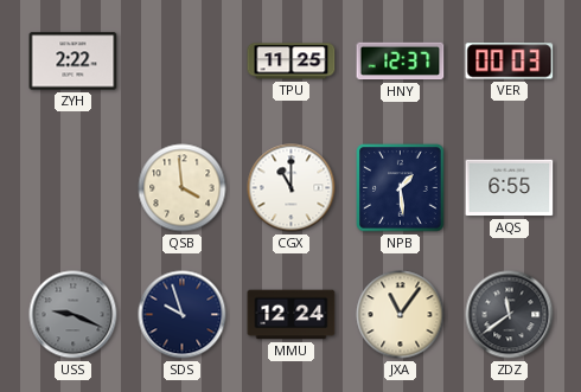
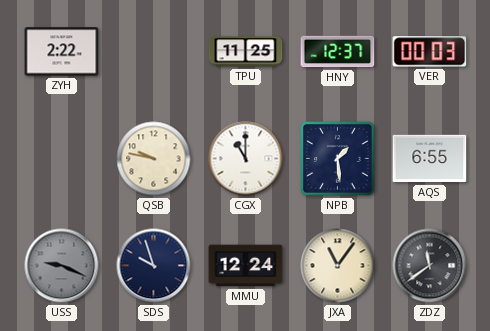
QSB: 3:59 -> 9:47
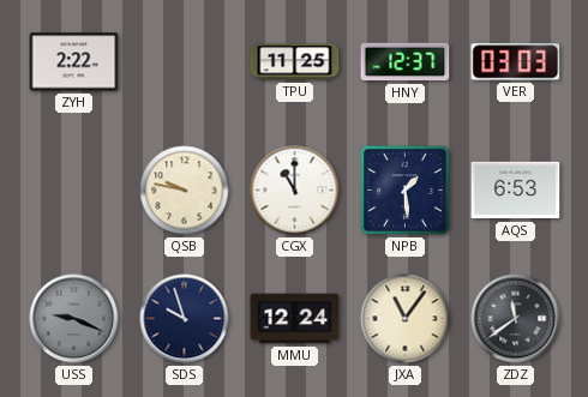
VER: 00:03 -> 03:03
AQS: 6:55 -> 6:53
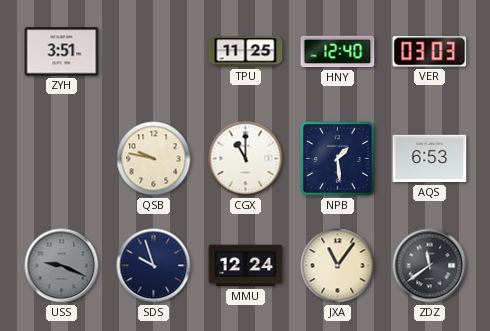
ZYH: 2:22 -> 3:51
HNY: 12:37 -> 12:40
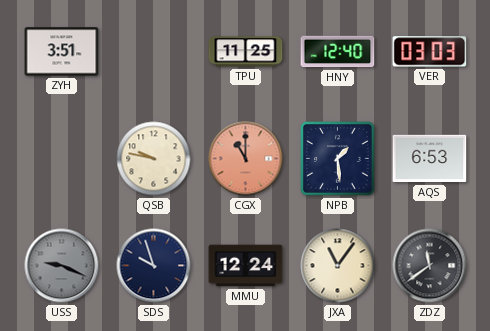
CGX dial: white -> salmon
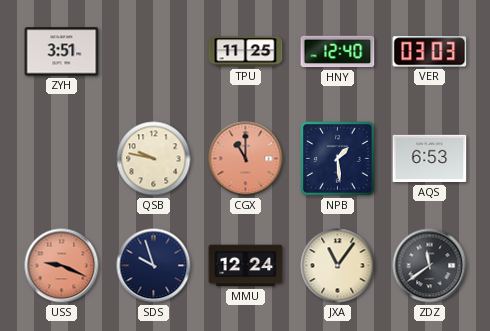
USS dial: grey -> salmon
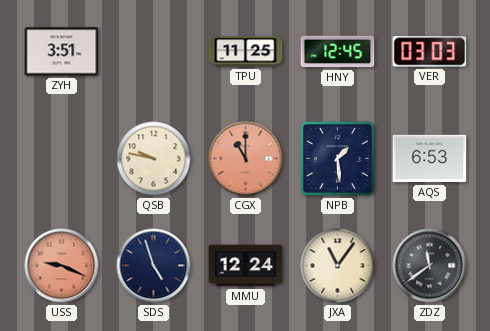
HNY: 12:40 -> 12:45
SDS: 9:57 -> 4:57
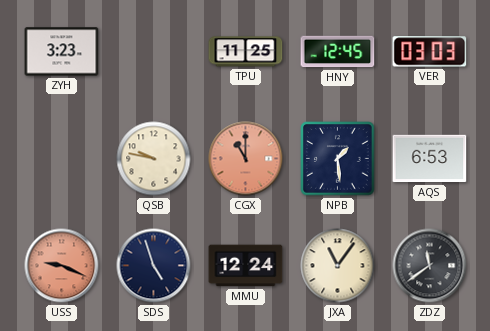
ZYH: 3:51 -> 3:23
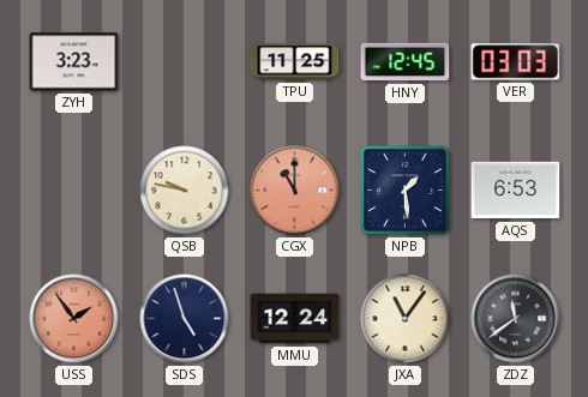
USS: 9:19 -> 1:54
